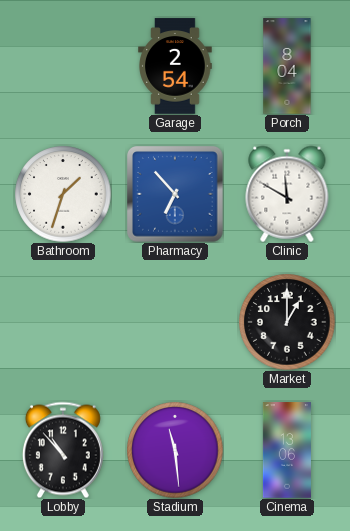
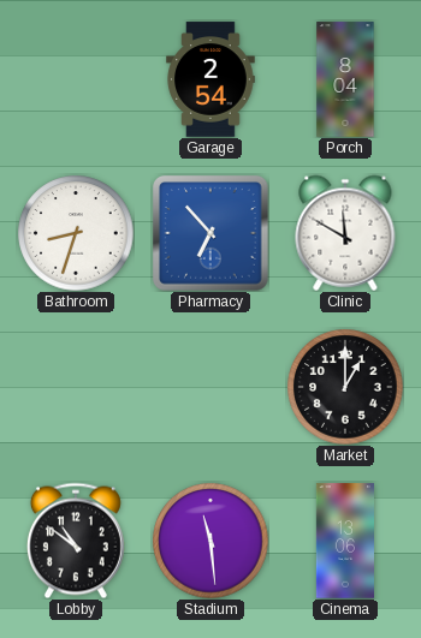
Bathroom: 1:33 -> 8:33
Lobby: 10:53 -> 10:51
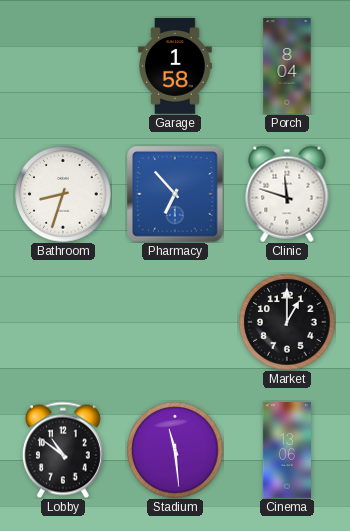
Garage: 2:54 -> 1:58
Clinic: 11:50 -> 11:48
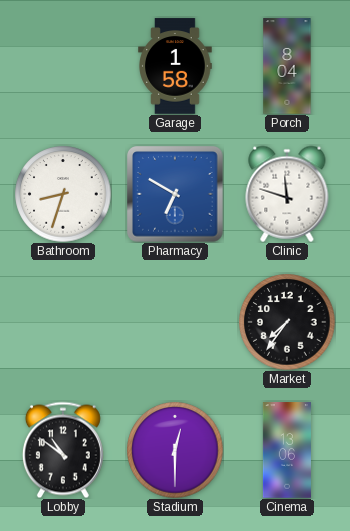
Pharmacy: 6:53 -> 6:50
Market: 1:00 -> 7:36
Stadium: 11:29 -> 12:30
